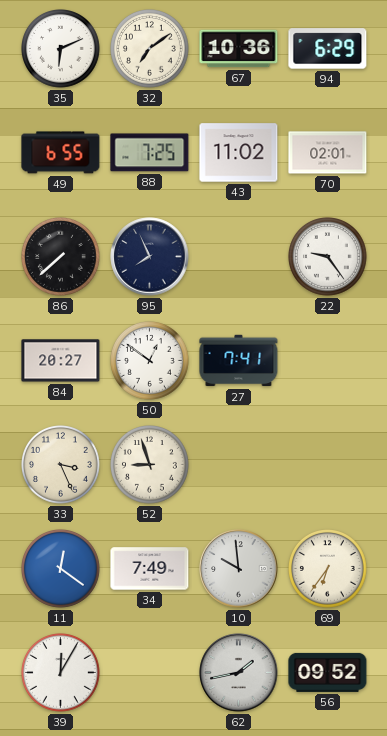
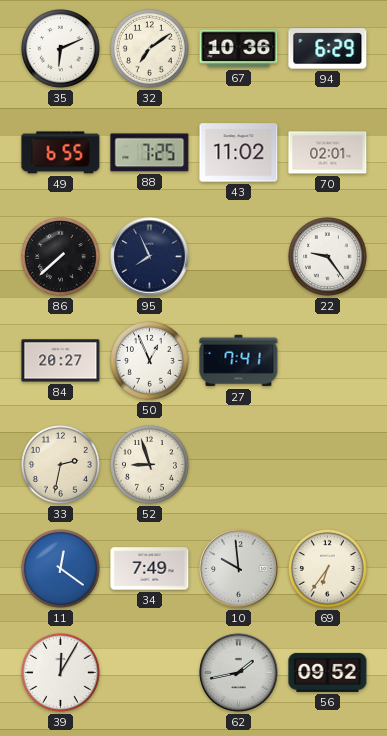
50: 12:51 -> 12:56
33: 3:26 -> 2:32
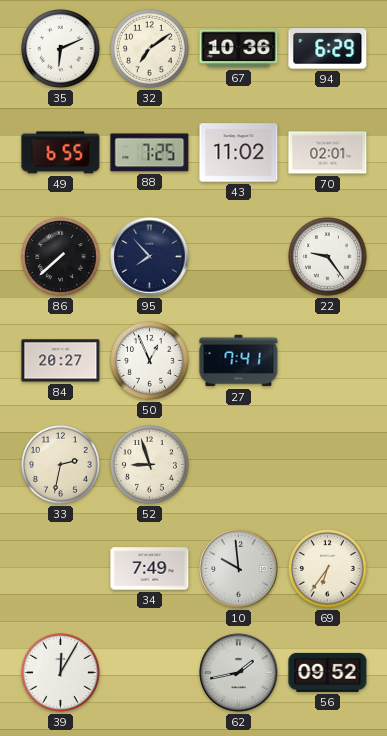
95: 7:56 -> 7:53
11: 12:21 -> none
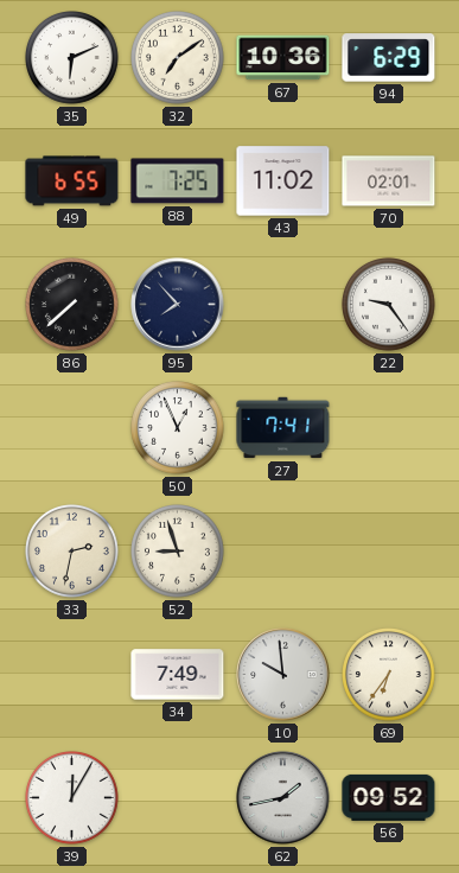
84: 20:27 -> none
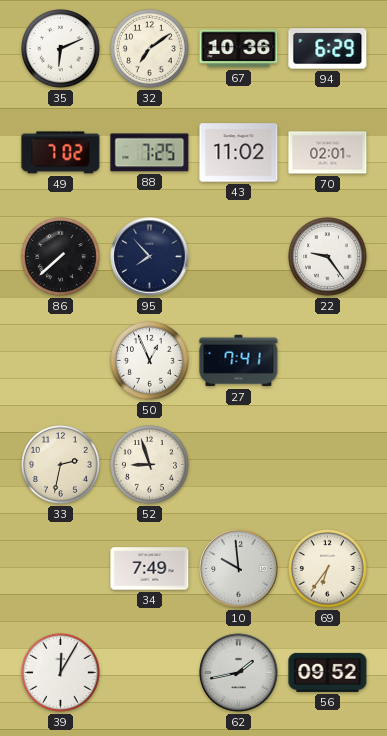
49: 6:55 -> 7:02
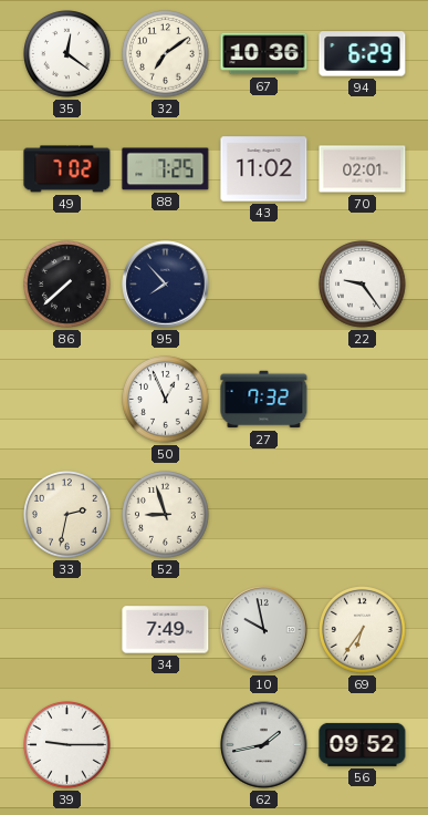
35: 6:11 -> 12:21
27: 7:41 -> 7:32
10: 9:59 -> 9:58
39: 12:05 -> 9:15
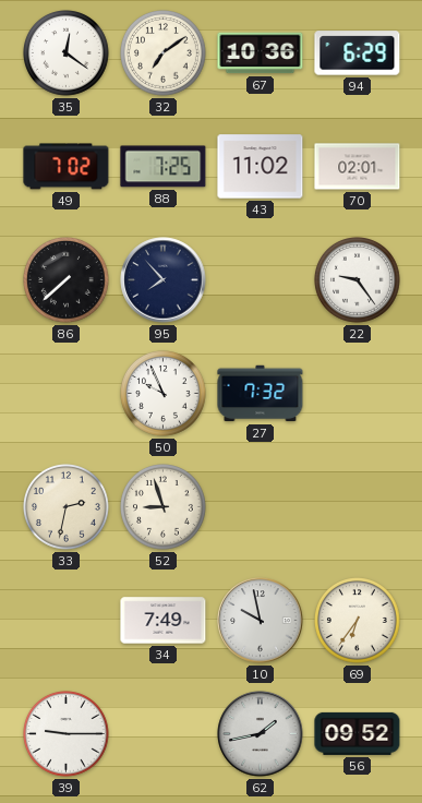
50: 12:56 -> 9:56
